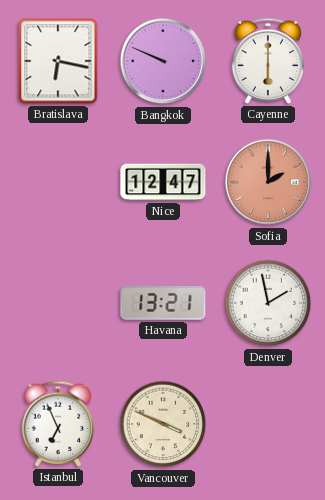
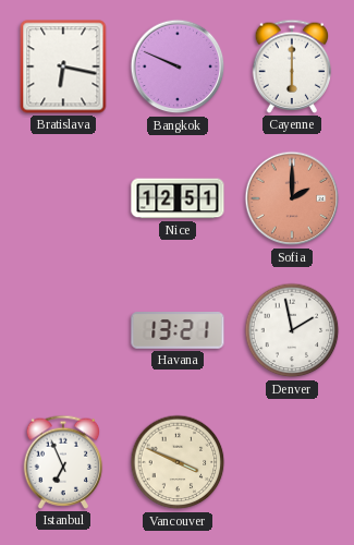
Nice: 12:47 -> 12:51
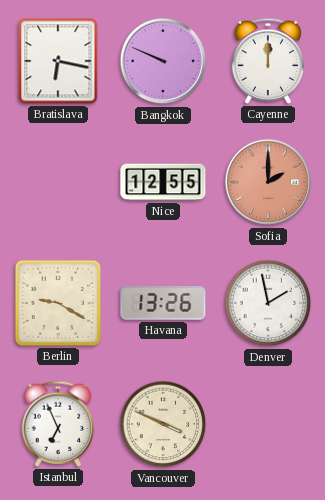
Cayenne: 6:00 -> 12:00
Nice: 12:51 -> 12:55
Berlin: none -> 9:20
Havana: 13:21 -> 13:26
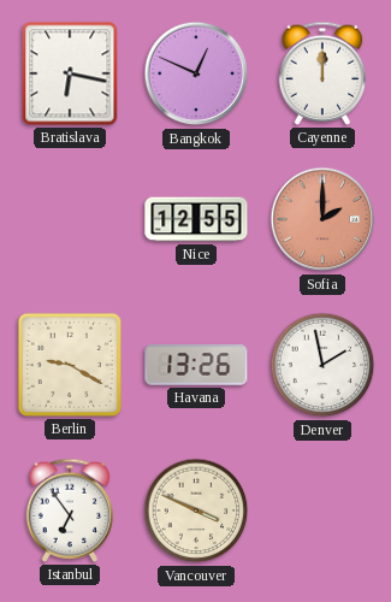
Bangkok: 9:49 -> 12:49
Istanbul: 6:56 -> 6:54
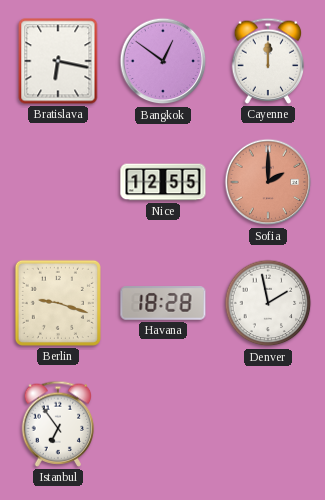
Bangkok: 12:49 -> 12:51
Berlin: 9:20 -> 9:18
Havana: 13:26 -> 18:28
Vancouver: 3:49 -> none
